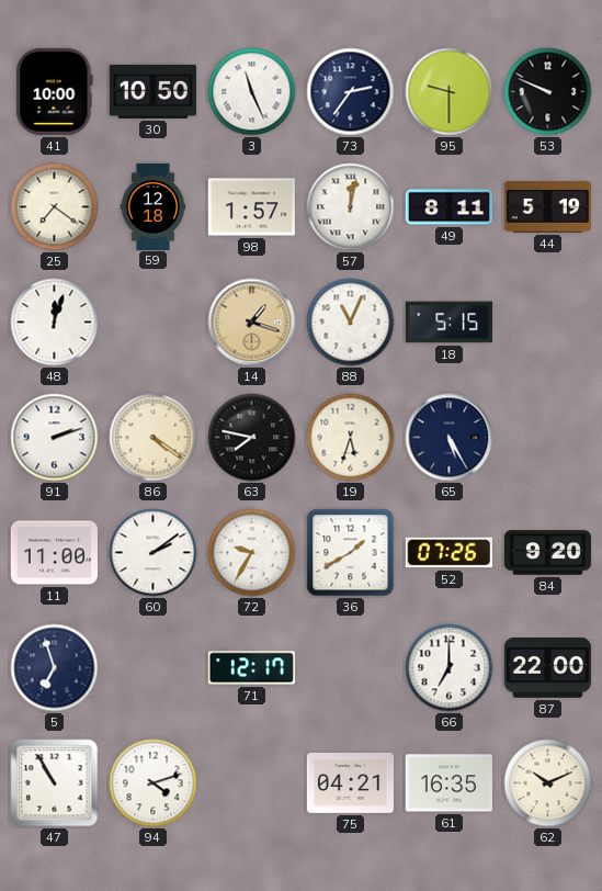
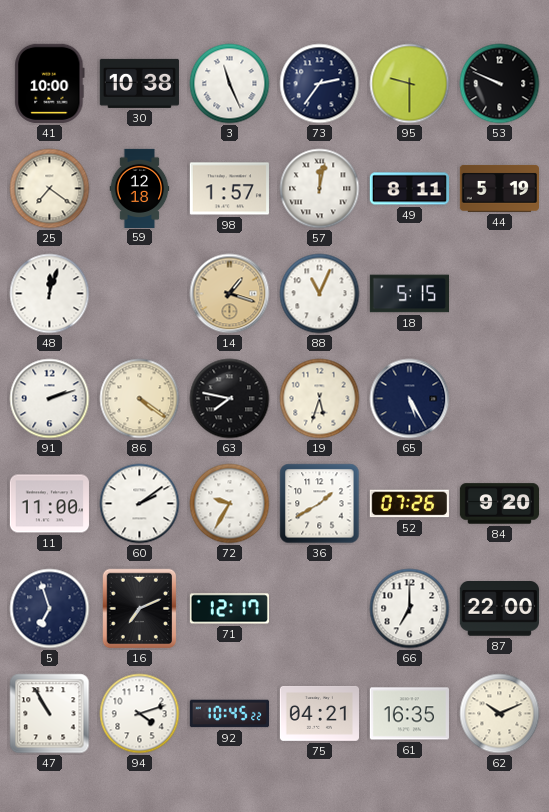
30: 10:50 -> 10:38
16: none -> 7:11
92: none -> 10:45
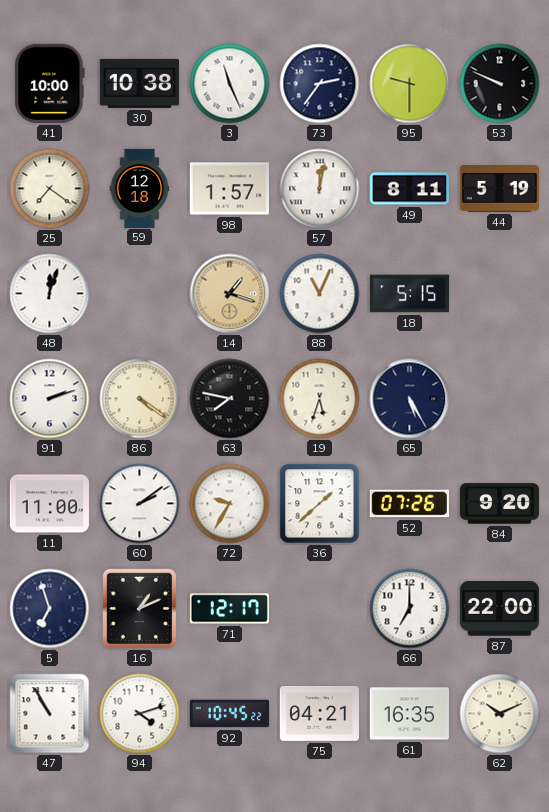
36: 1:40 -> 1:38
16: 7:11 -> 1:11
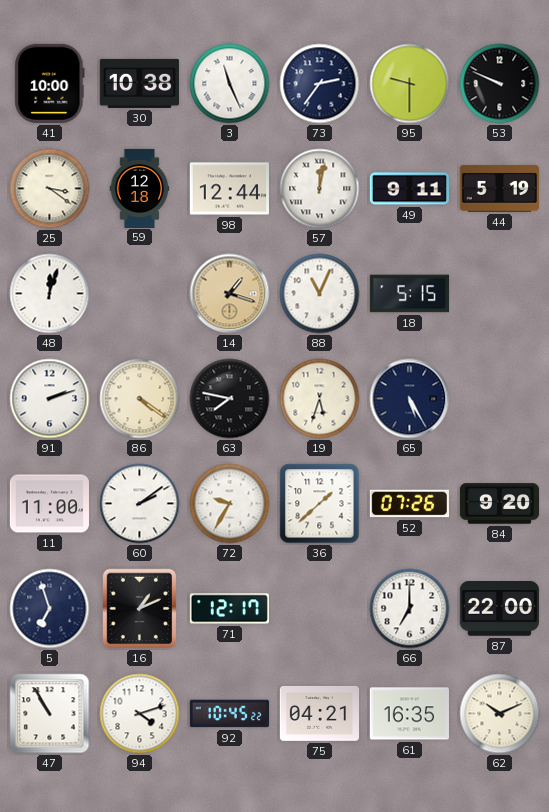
25: 7:21 -> 3:21
98: 1:57 -> 12:44
49: 8:11 -> 9:11
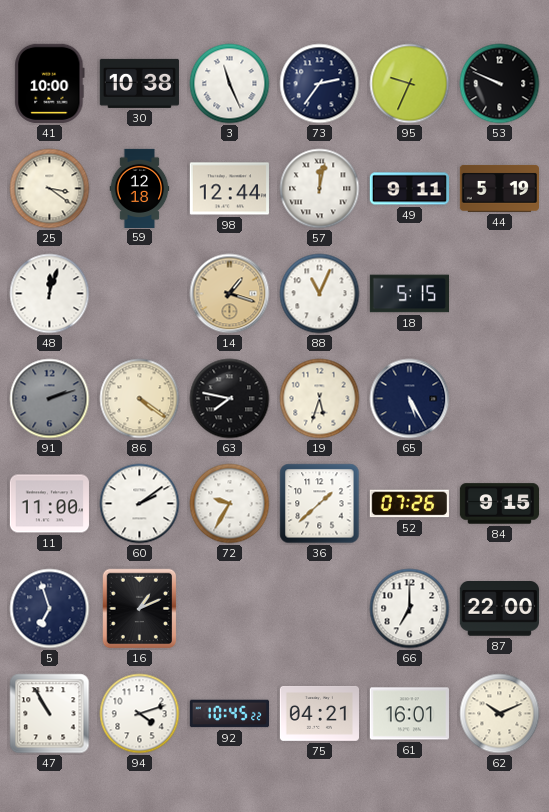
95: 9:30 -> 9:34
91 dial: white -> grey
84: 9:20 -> 9:15
71: 12:17 -> none
61: 16:35 -> 16:01
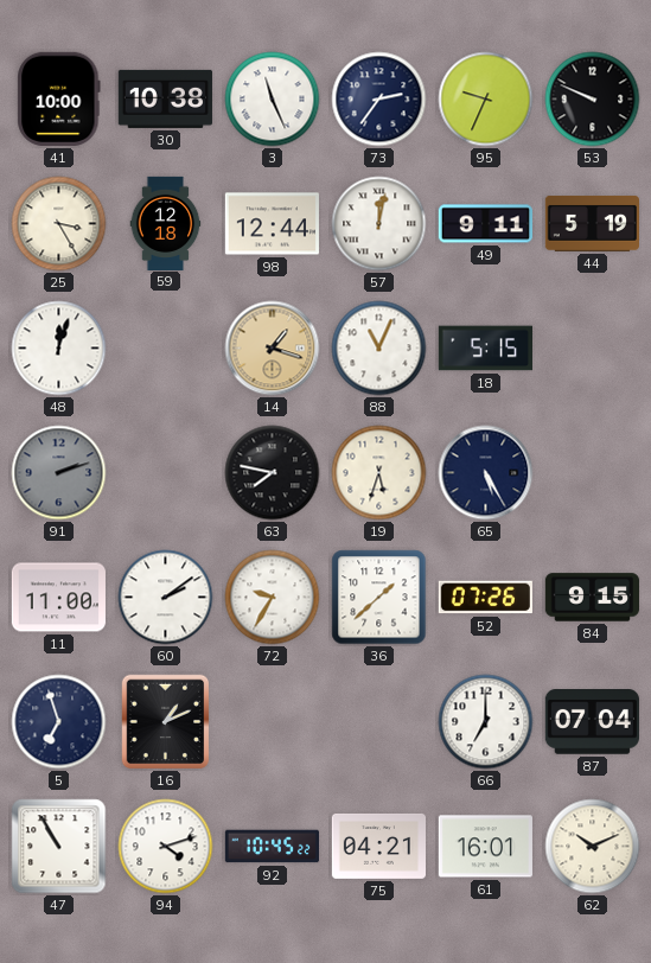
25: 3:21 -> 3:25
86: 4:21 -> none
87: 22:00 -> 07:04
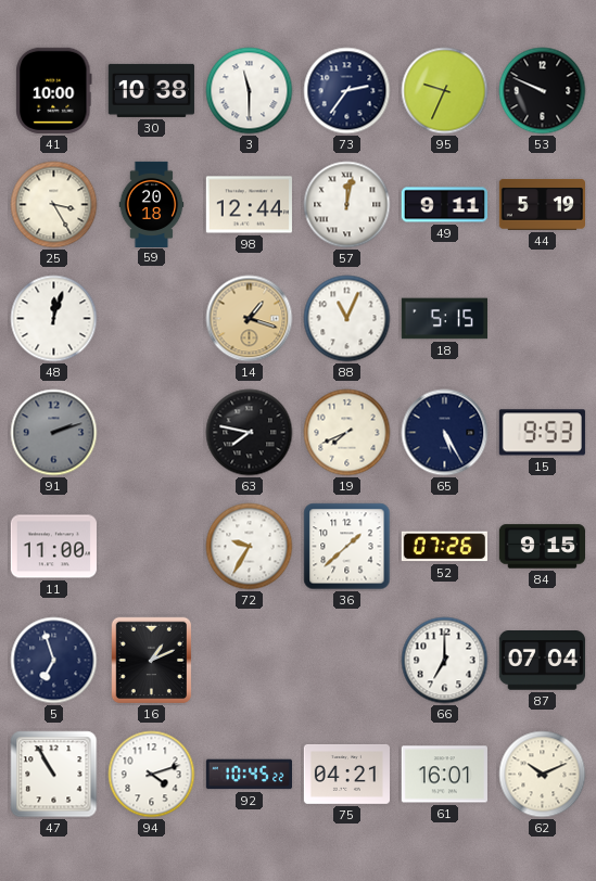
3: 11:26 -> 11:30
59: 12:18 -> 20:18
19: 5:33 -> 7:41
15: none -> 9:53
60: 2:09 -> none
